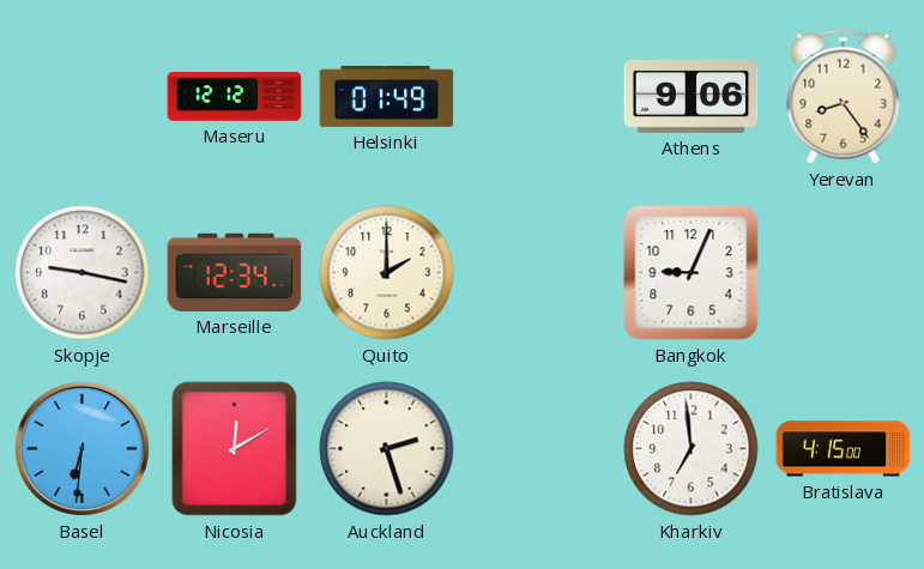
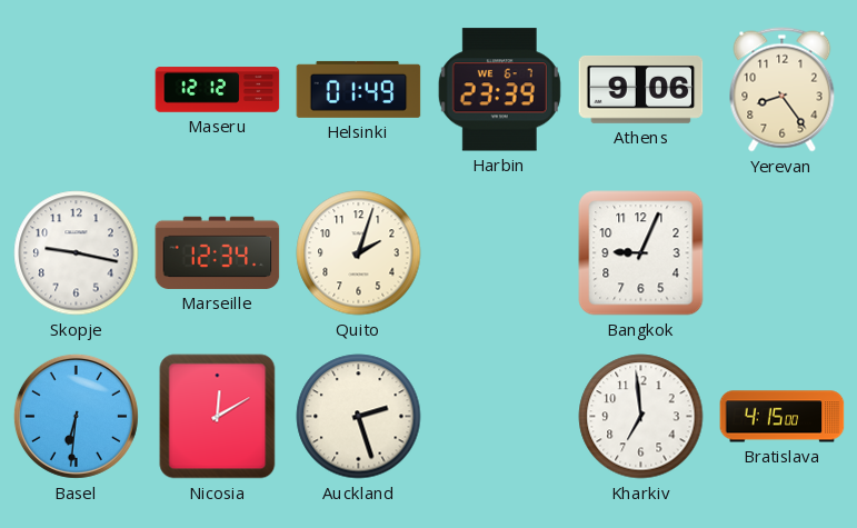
Harbin: none -> 23:39
Quito: 2:00 -> 2:03
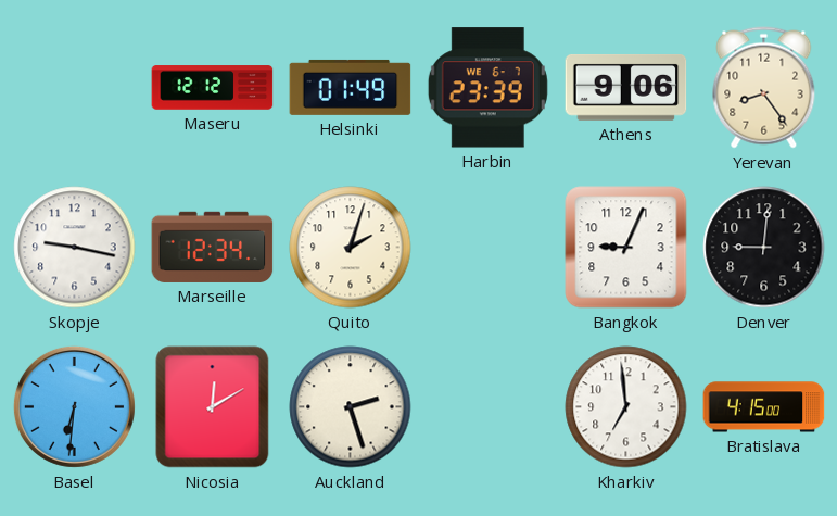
Denver: none -> 9:01
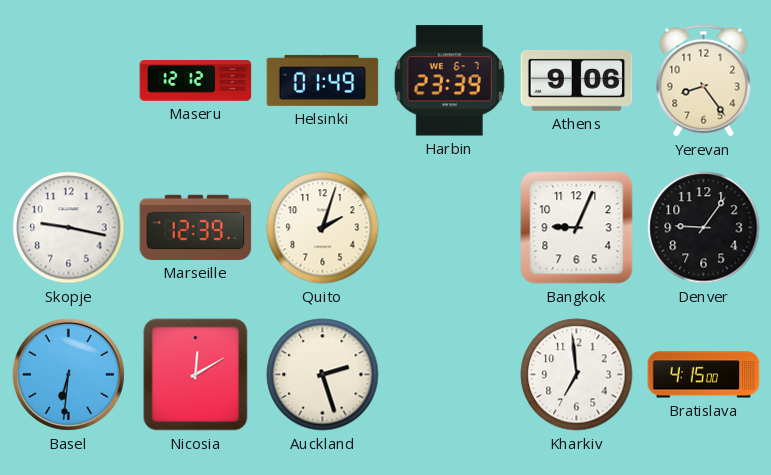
Marseille: 12:34 -> 12:39
Denver: 9:01 -> 9:06
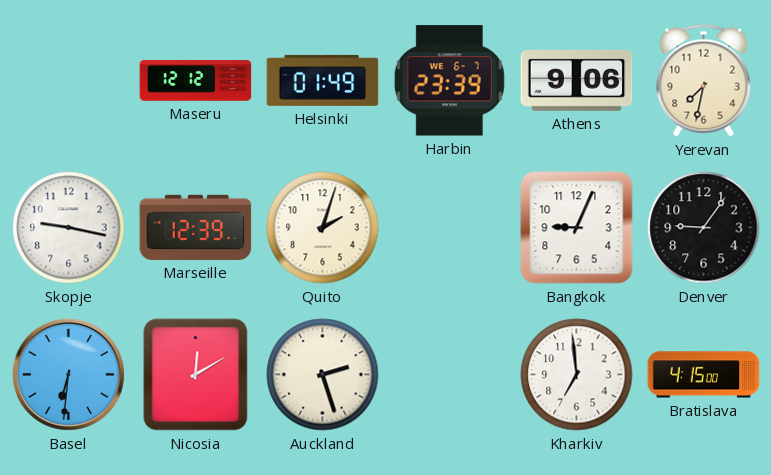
Yerevan: 8:24 -> 7:32
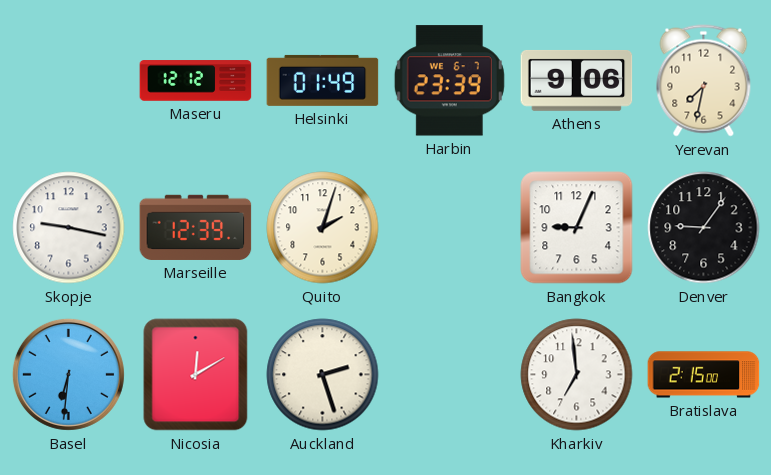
Bratislava: 4:15 -> 2:15
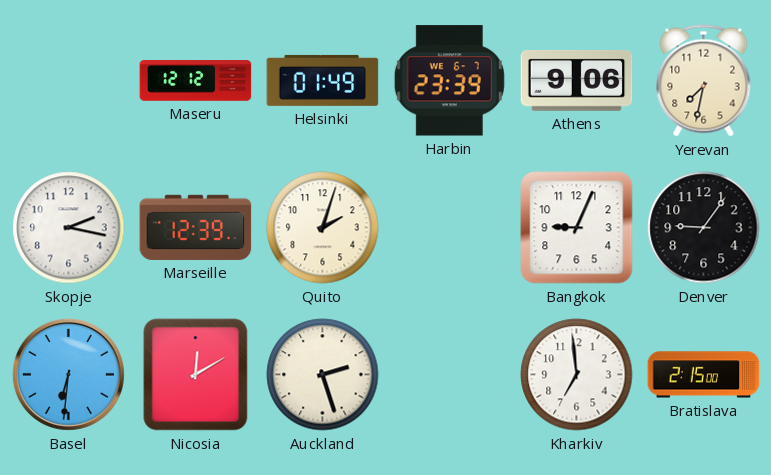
Skopje: 9:17 -> 2:17
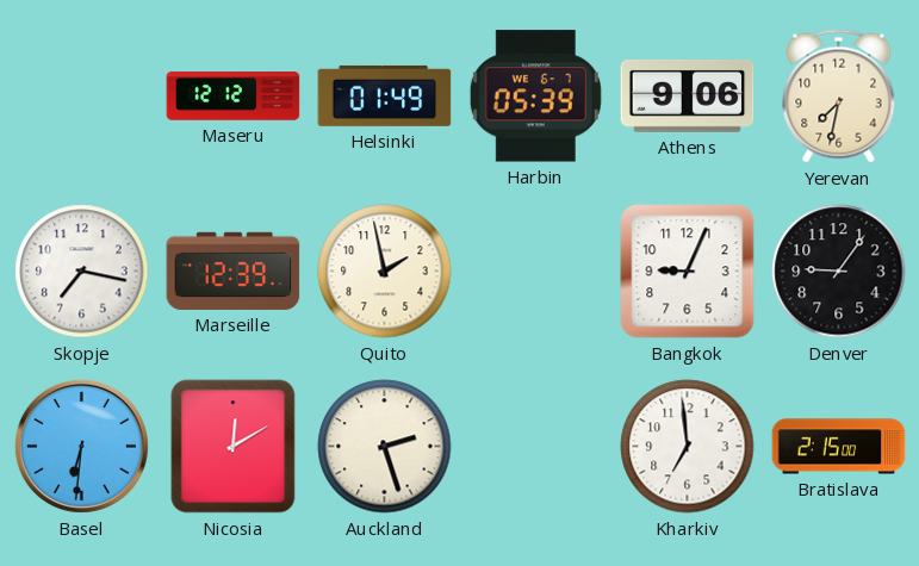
Harbin: 23:39 -> 05:39
Skopje: 2:17 -> 7:17
Quito: 2:03 -> 1:58
